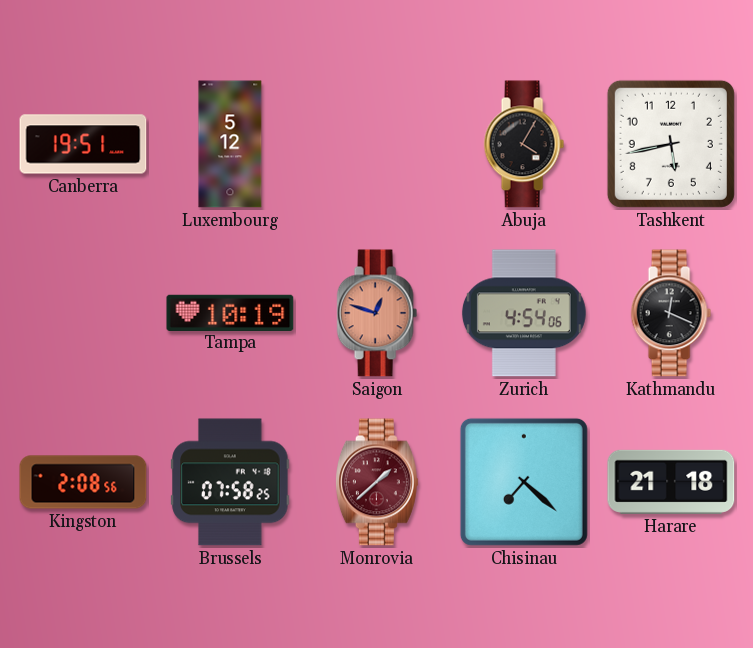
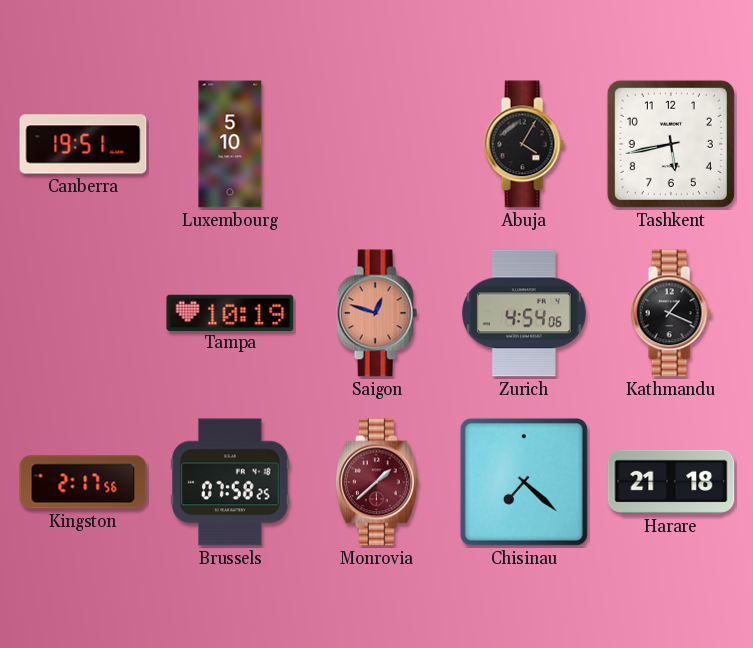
Luxembourg: 5:12 -> 5:10
Kathmandu: 12:19 -> 1:19
Kingston: 2:08 -> 2:17
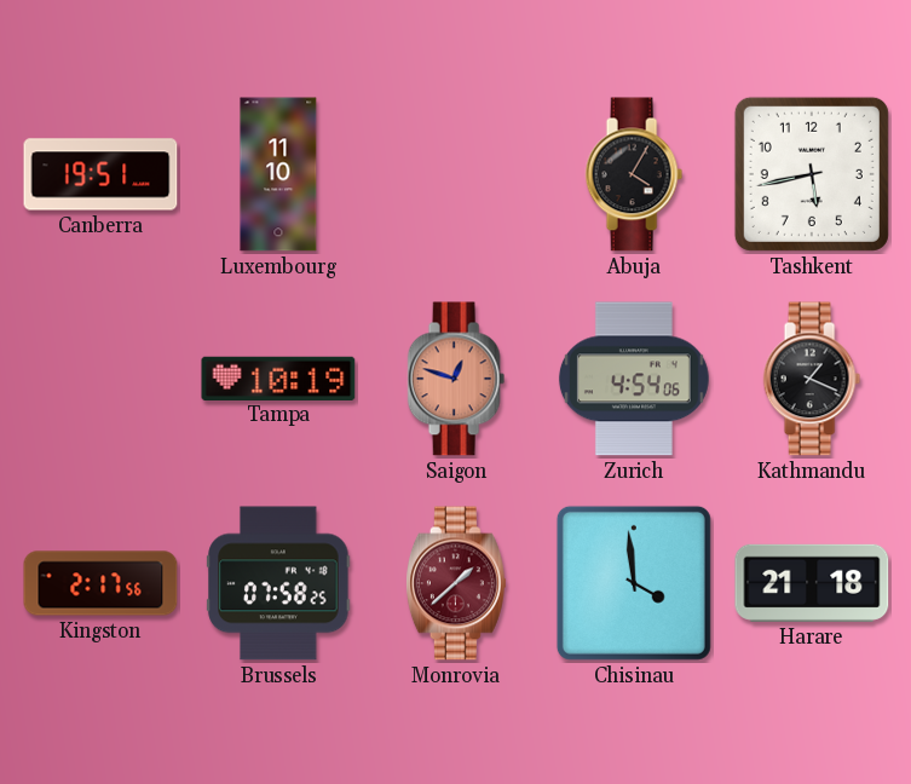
Luxembourg: 5:10 -> 11:10
Chisinau: 7:22 -> 3:59
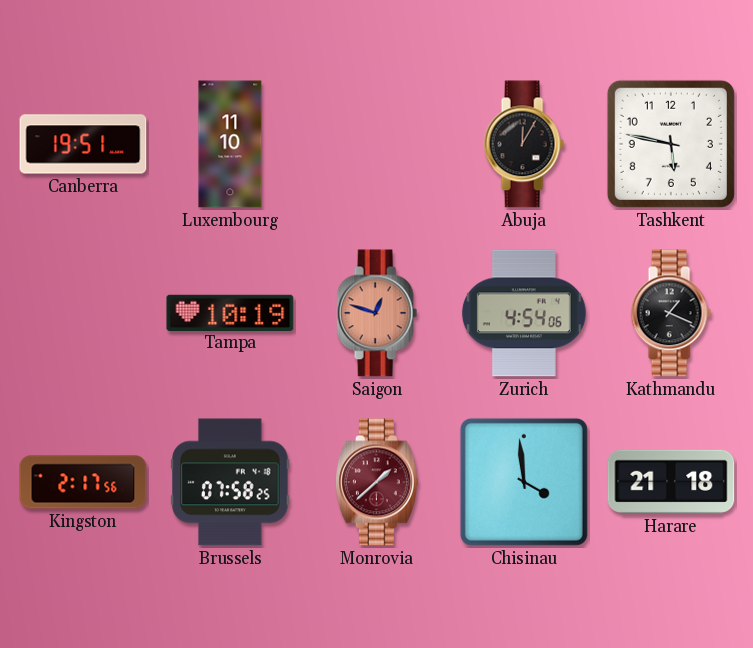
Abuja: 4:05 -> 12:05
Tashkent: 5:43 -> 5:47
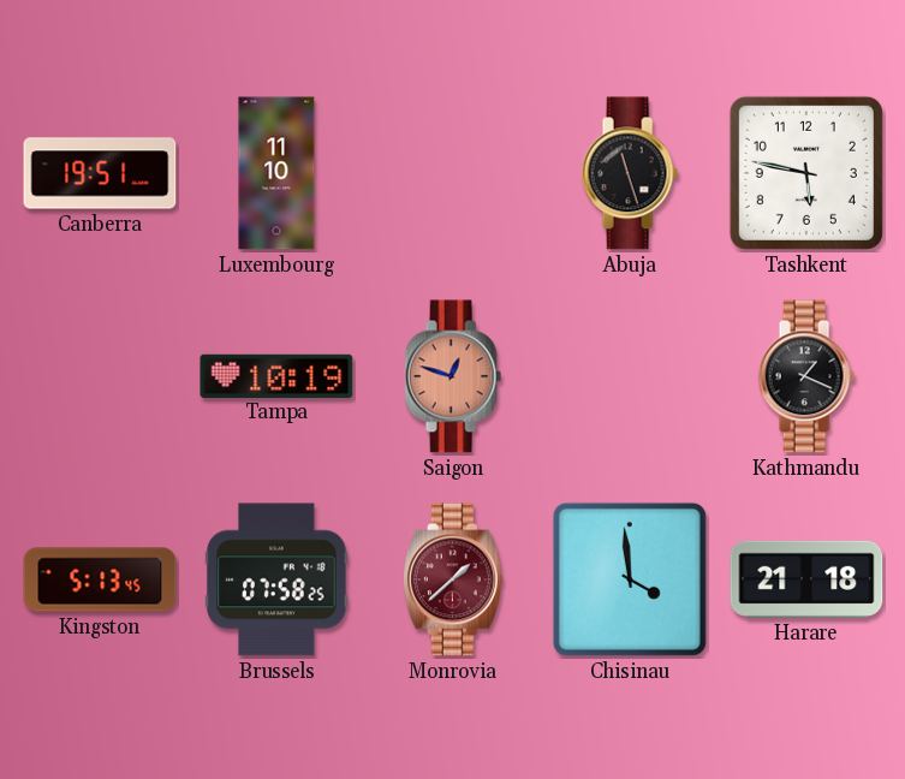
Abuja: 12:05 -> 11:27
Zurich: 4:54 -> none
Kingston: 2:17 -> 5:13
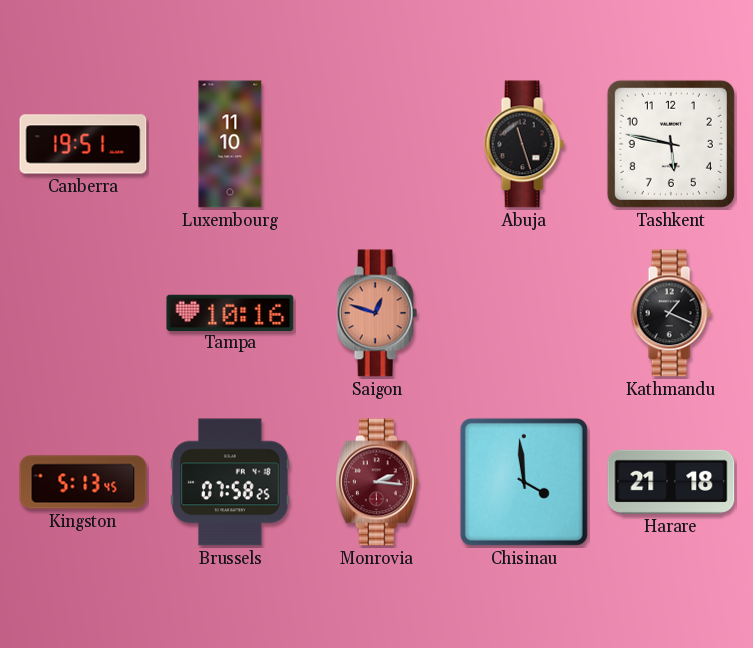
Tampa: 10:19 -> 10:16
Monrovia: 1:38 -> 2:16
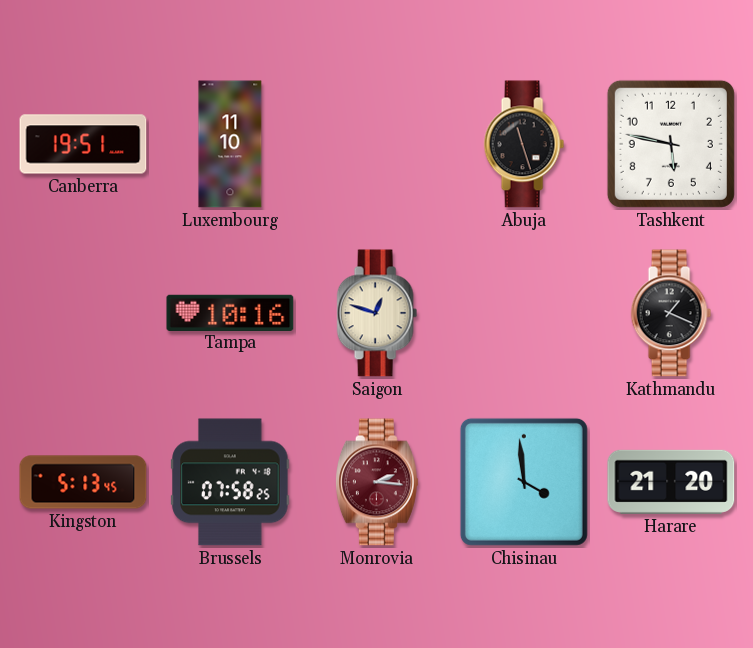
Saigon dial: salmon -> cream
Harare: 21:18 -> 21:20
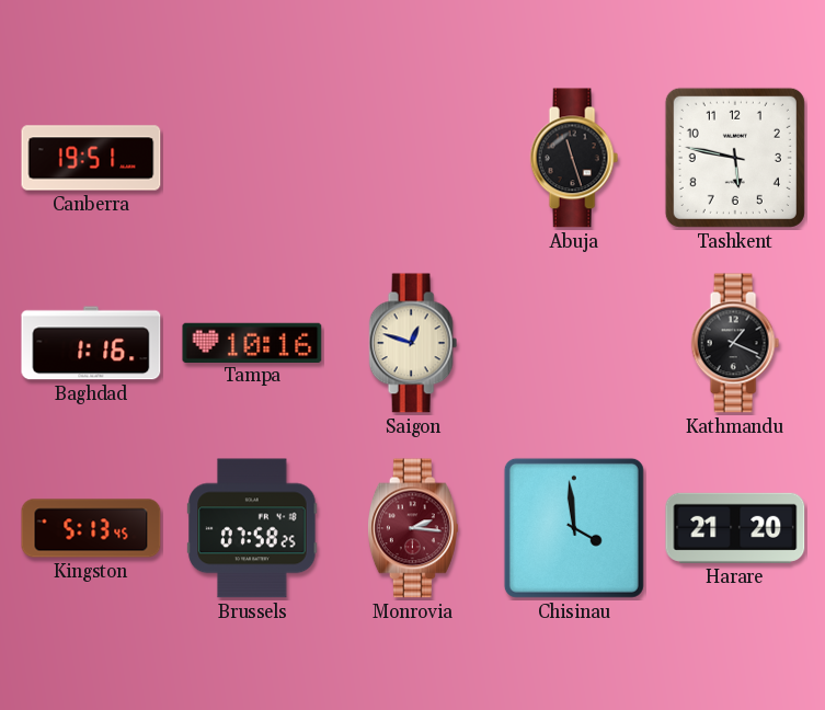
Luxembourg: 11:10 -> none
Baghdad: none -> 1:16
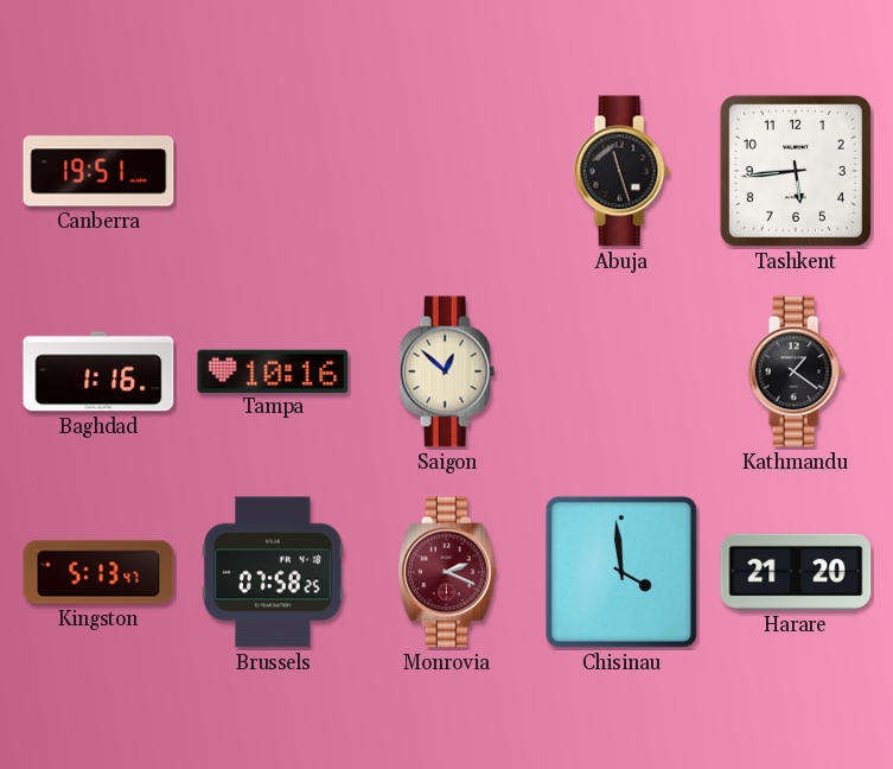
Tashkent: 5:47 -> 5:44
Saigon: 12:48 -> 12:52
Kathmandu: 1:19 -> 1:21
Kingston: 5:13:45 -> 5:13:47
Monrovia: 2:16 -> 2:19
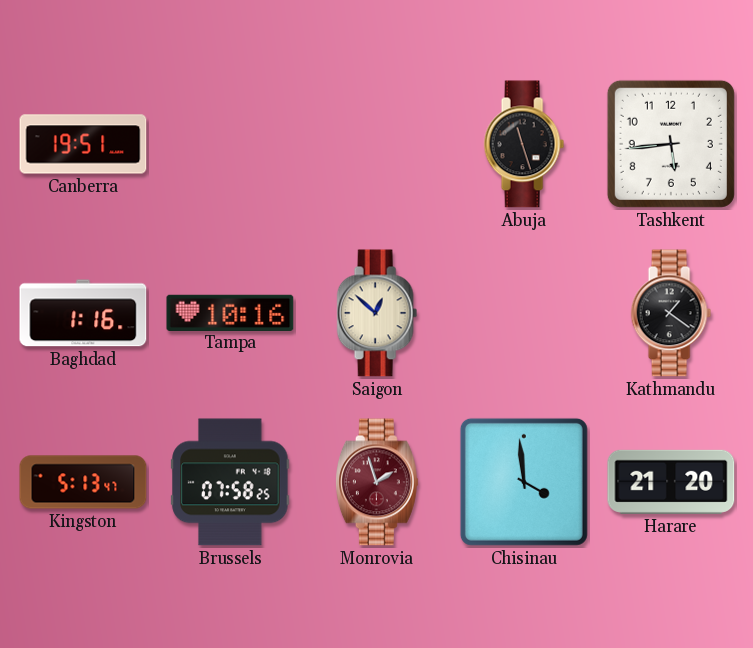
Monrovia: 2:19 -> 1:57
